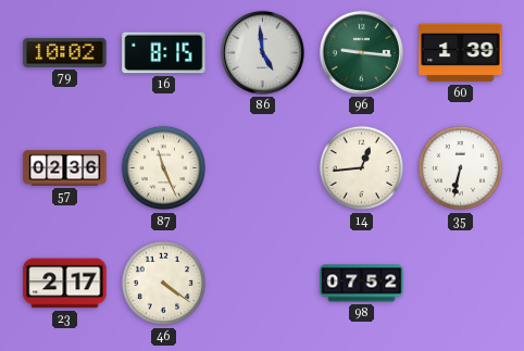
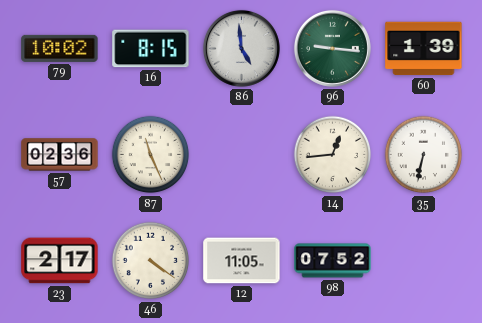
12: none -> 11:05
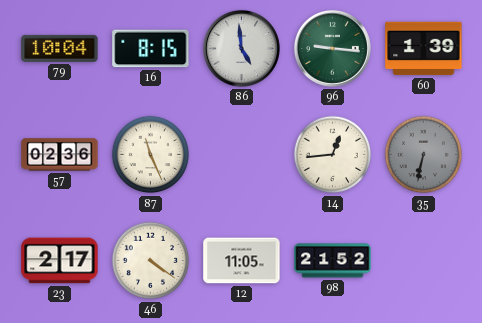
79: 10:02 -> 10:04
35 dial: white -> grey
98: 07:52 -> 21:52
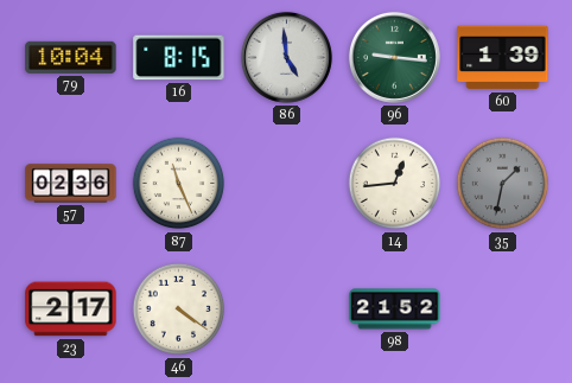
35: 6:32 -> 1:32
12: 11:05 -> none
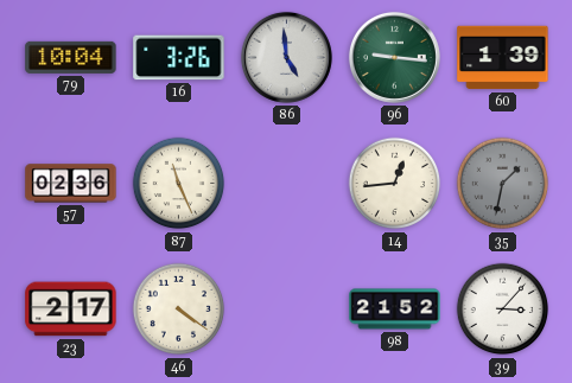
16: 8:15 -> 3:26
39: none -> 3:07
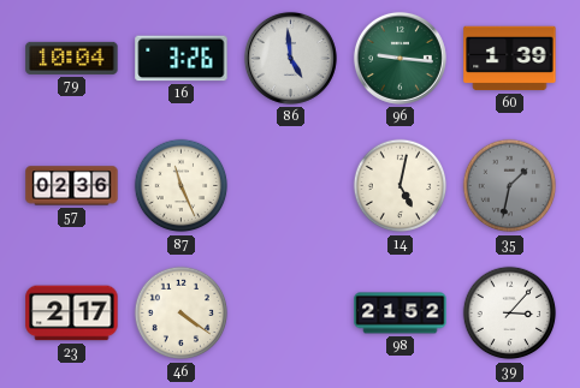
14: 12:44 -> 5:02
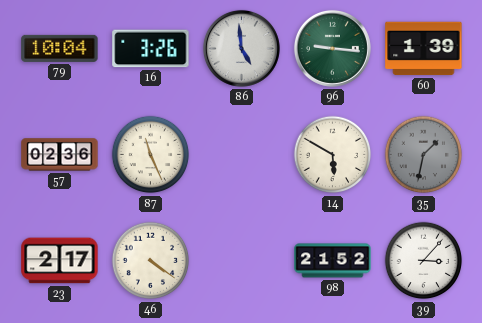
14: 5:02 -> 5:50
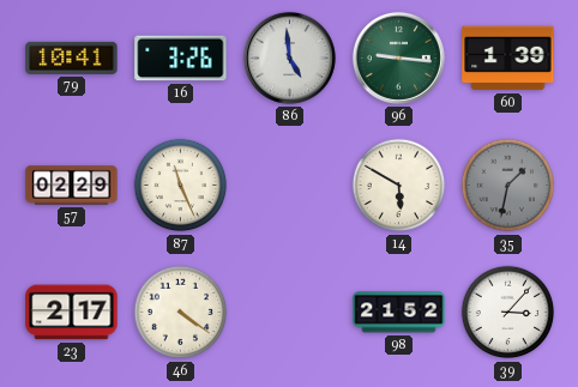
79: 10:04 -> 10:41
57: 02:36 -> 02:29
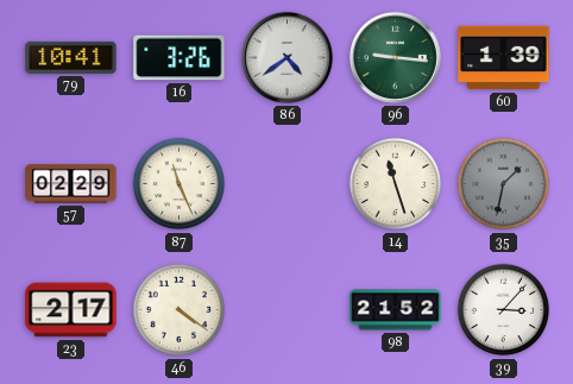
86: 4:59 -> 4:39
14: 5:50 -> 11:27
